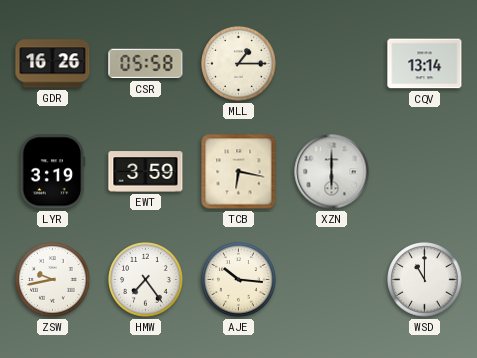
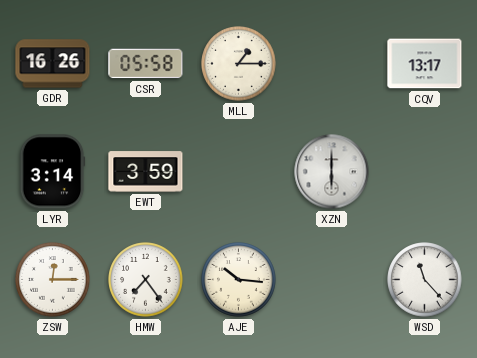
CQV: 13:14 -> 13:17
LYR: 3:19 -> 3:14
TCB: 6:17 -> none
ZSW: 9:43 -> 12:15
WSD: 11:00 -> 11:23
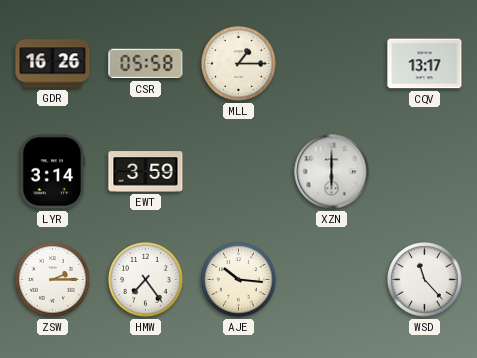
ZSW: 12:15 -> 2:15
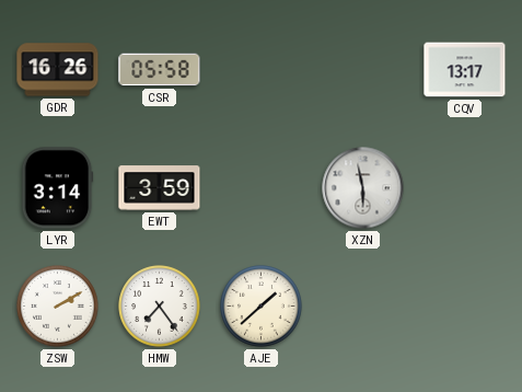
MLL: 1:15 -> none
XZN: 6:00 -> 5:58
ZSW: 2:15 -> 2:10
AJE: 10:16 -> 1:38
WSD: 11:23 -> none
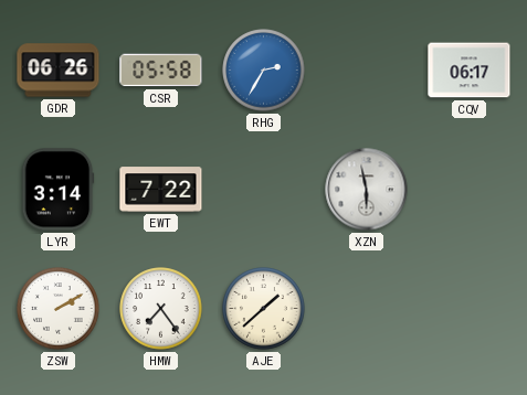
GDR: 16:26 -> 06:26
RHG: none -> 2:35
CQV: 13:17 -> 06:17
EWT: 3:59 -> 7:22
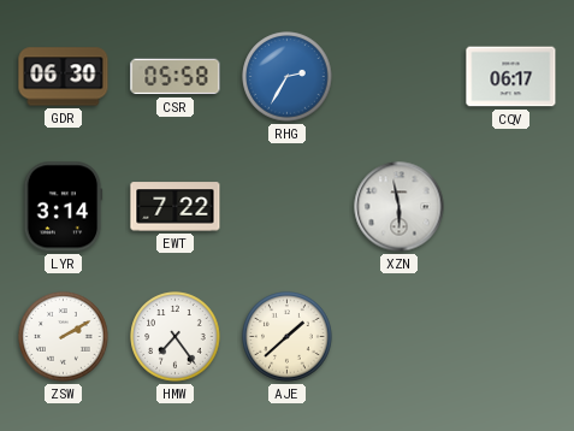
GDR: 06:26 -> 06:30
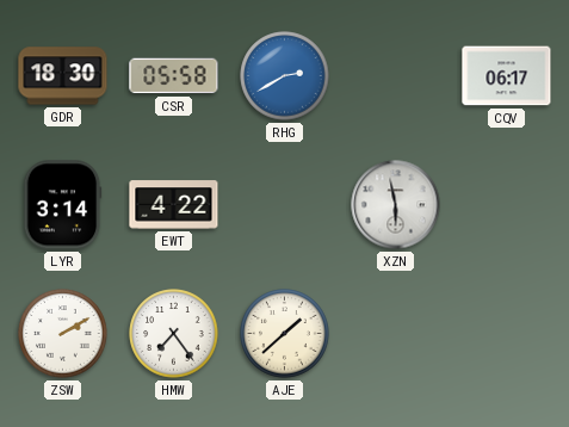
GDR: 06:30 -> 18:30
RHG: 2:35 -> 2:40
EWT: 7:22 -> 4:22
